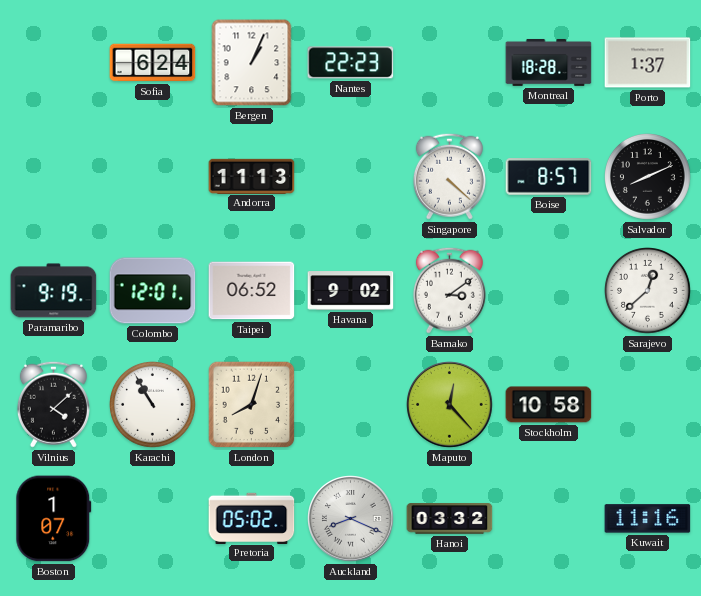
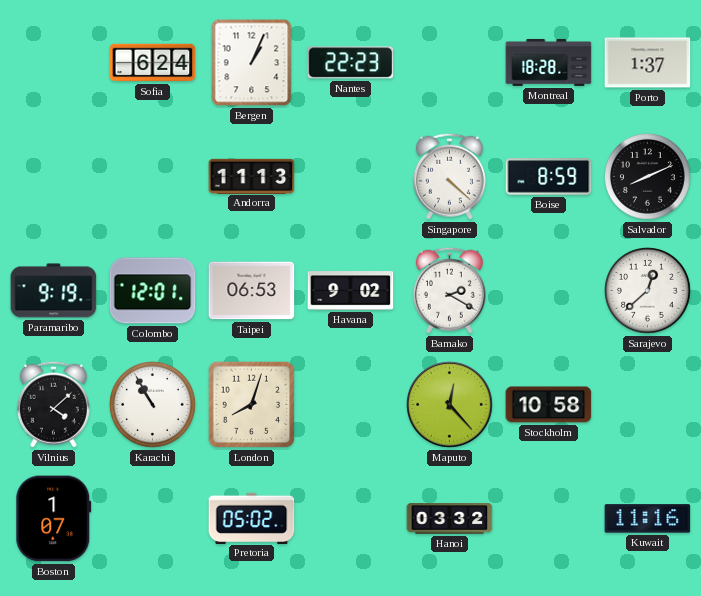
Boise: 8:57 -> 8:59
Taipei: 06:52 -> 06:53
Bamako: 3:09 -> 2:20
Auckland: 8:19 -> none
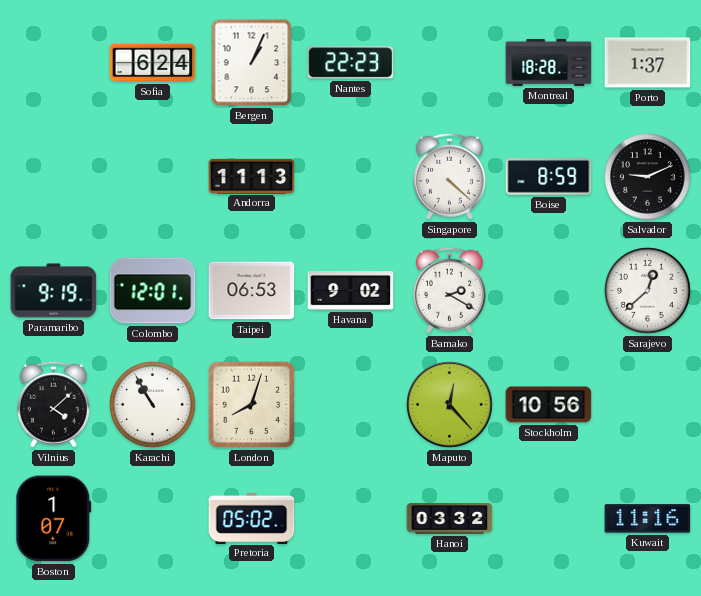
Salvador: 8:11 -> 9:11
Stockholm: 10:58 -> 10:56
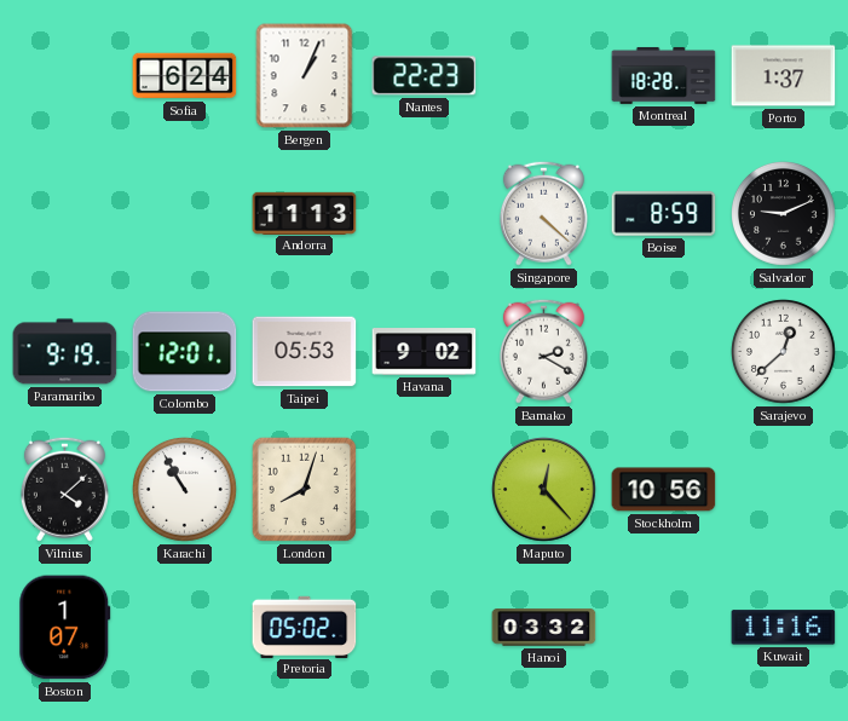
Taipei: 06:53 -> 05:53
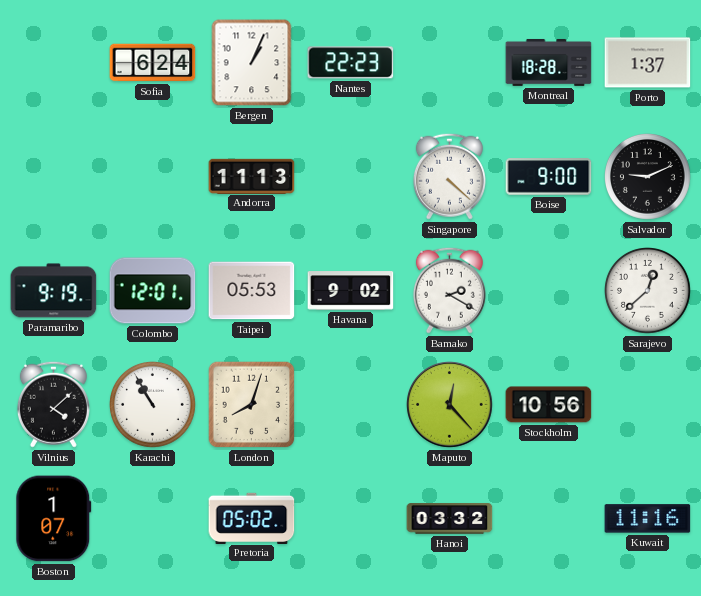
Boise: 8:59 -> 9:00
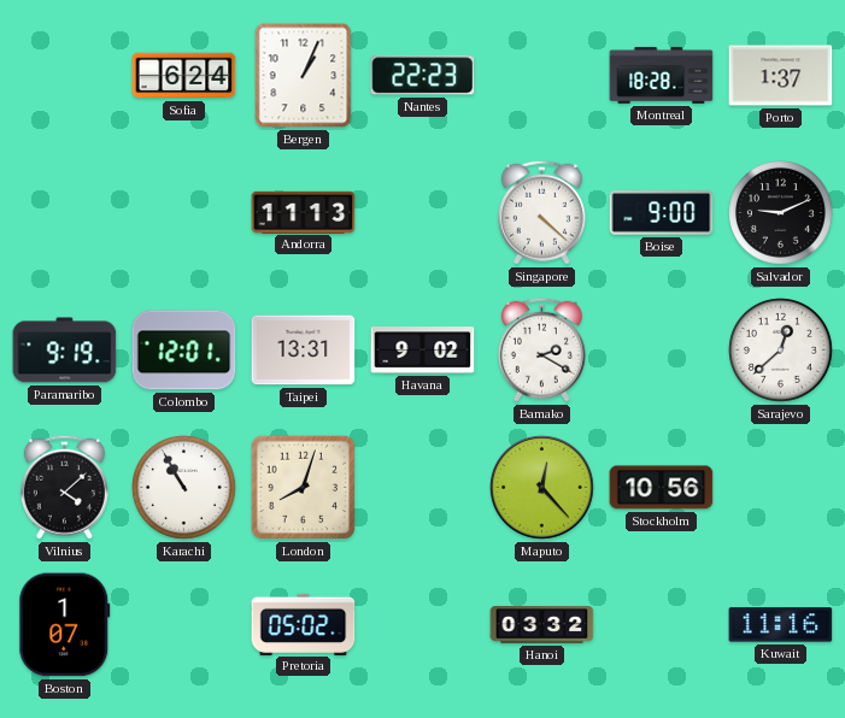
Taipei: 05:53 -> 13:31
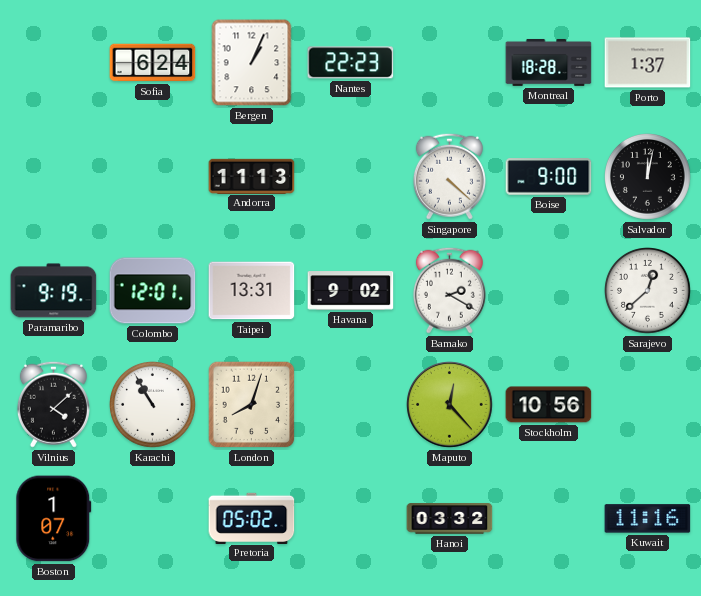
Salvador: 9:11 -> 12:02
